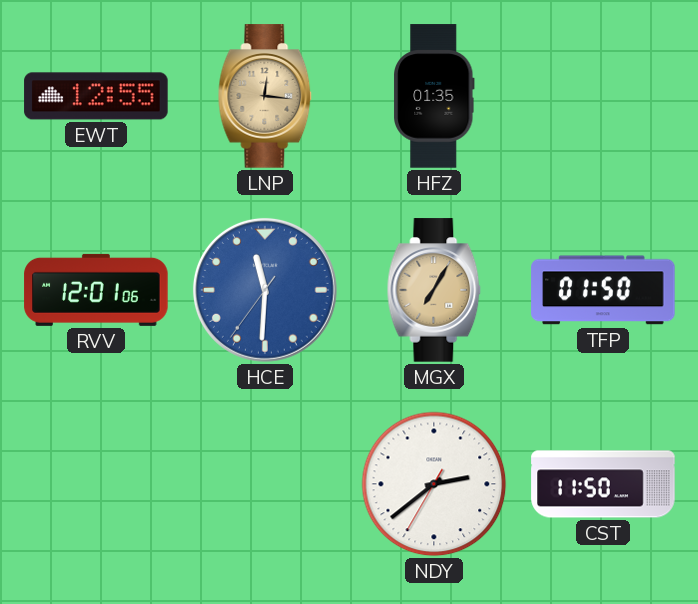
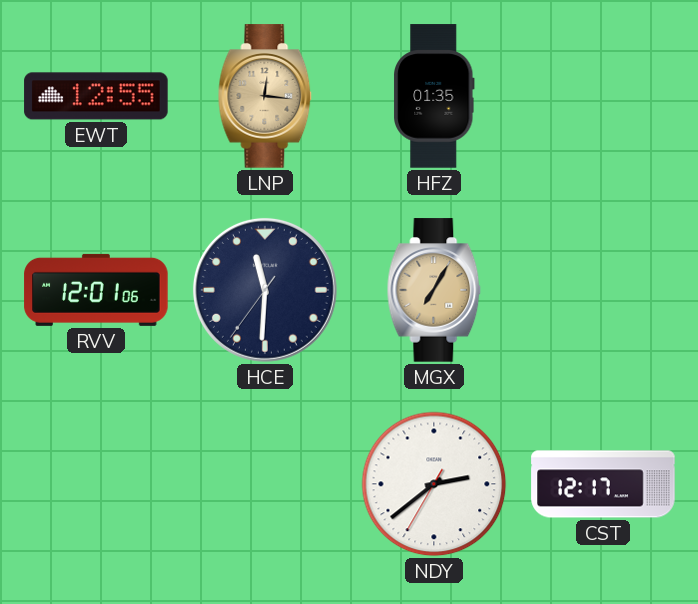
HCE dial: blue -> navy
TFP: 01:50 -> none
CST: 11:50 -> 12:17
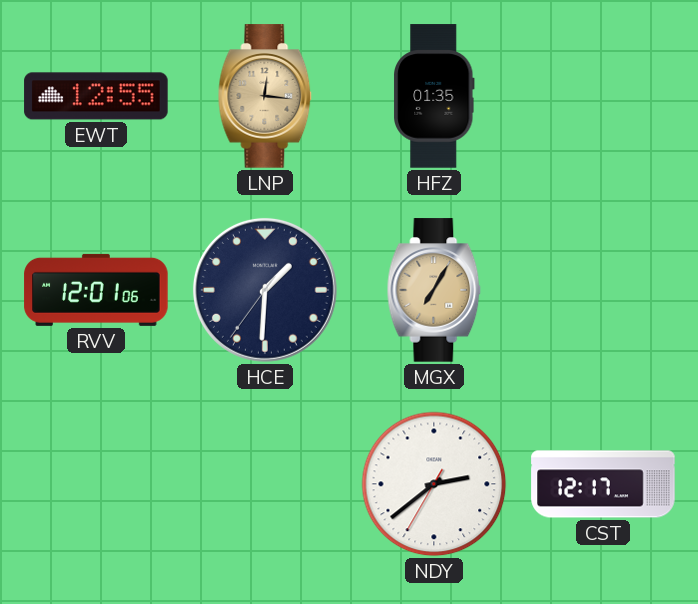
HCE: 11:30 -> 1:30
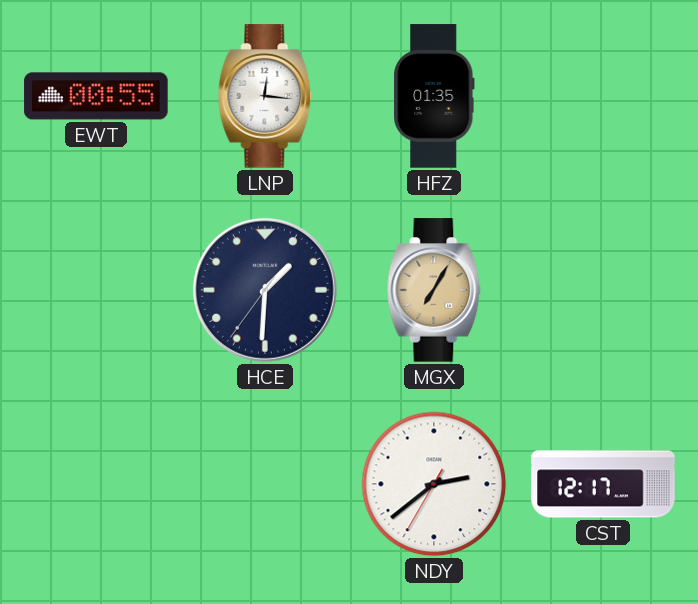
EWT: 12:55 -> 00:55
LNP dial: champagne -> white
RVV: 12:01 -> none
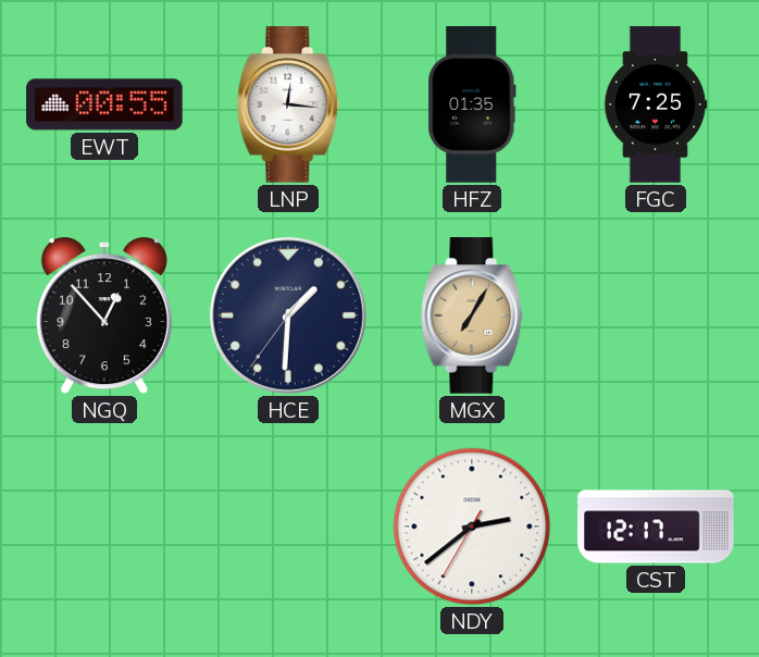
FGC: none -> 7:25
NGQ: none -> 12:53
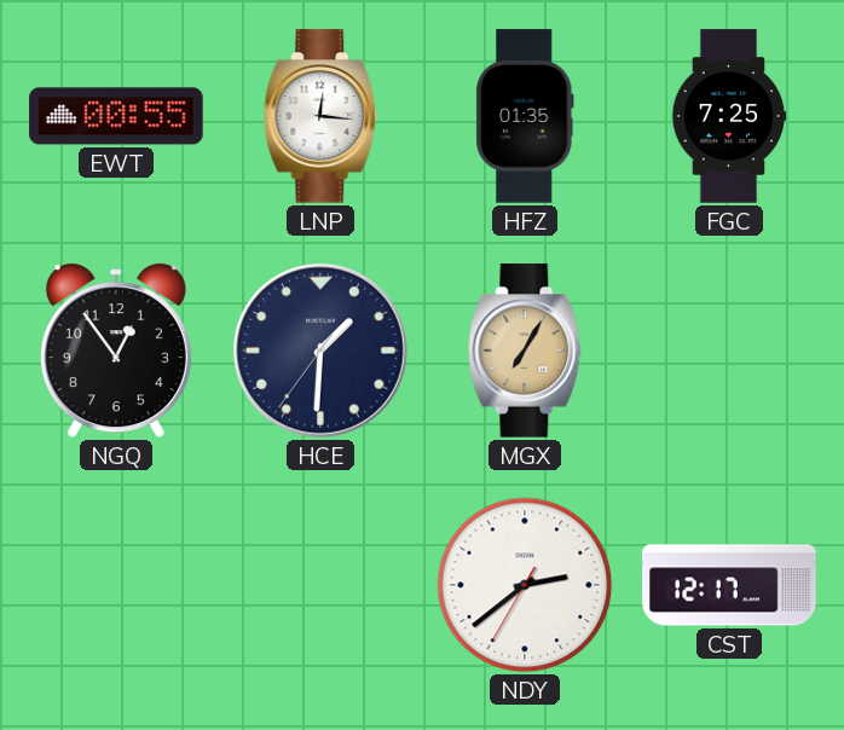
NGQ: 12:53 -> 12:54
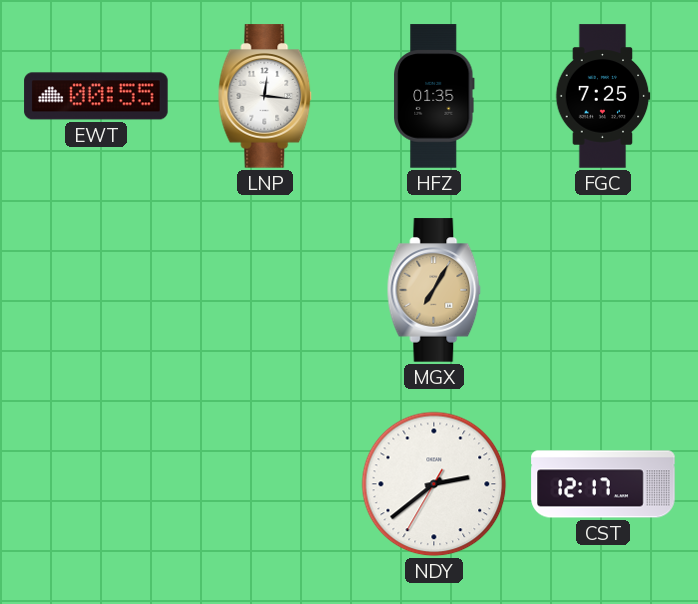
NGQ: 12:54 -> none
HCE: 1:30 -> none
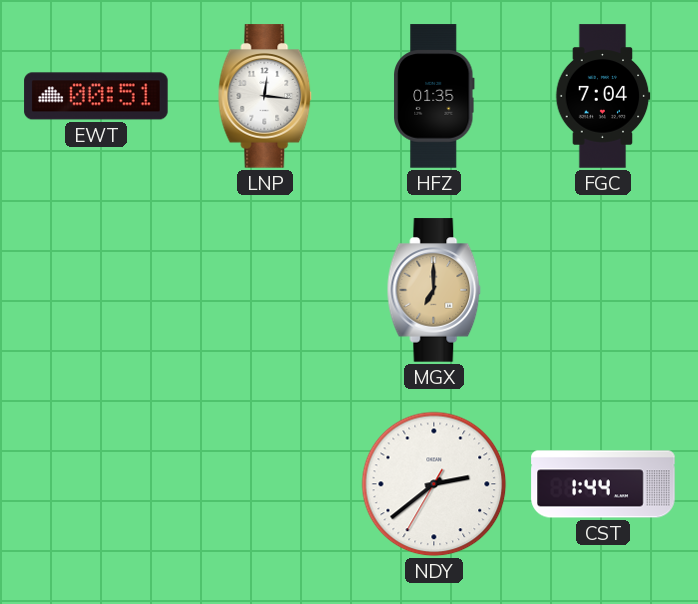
EWT: 00:55 -> 00:51
FGC: 7:25 -> 7:04
MGX: 7:05 -> 7:00
CST: 12:17 -> 1:44
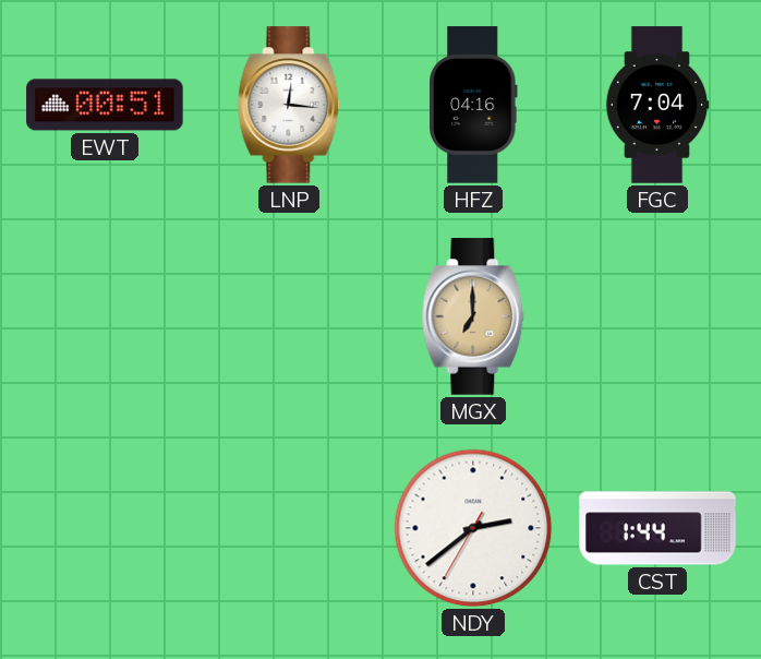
HFZ: 01:35 -> 04:16
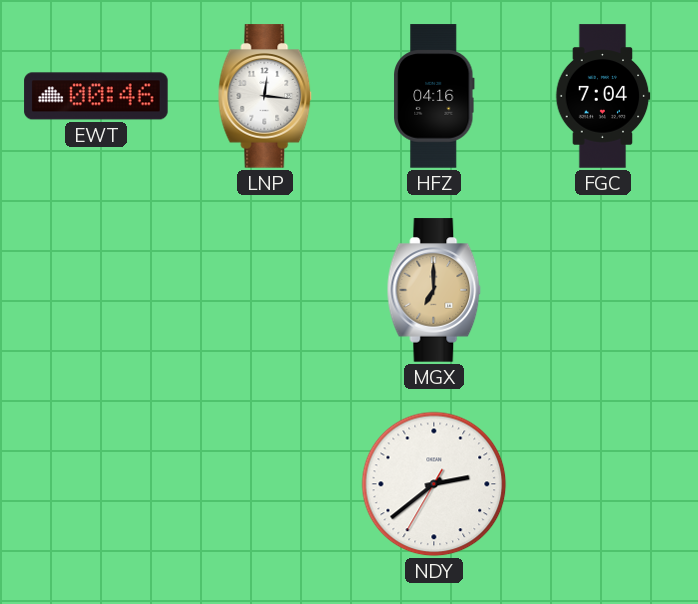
EWT: 00:51 -> 00:46
CST: 1:44 -> none
